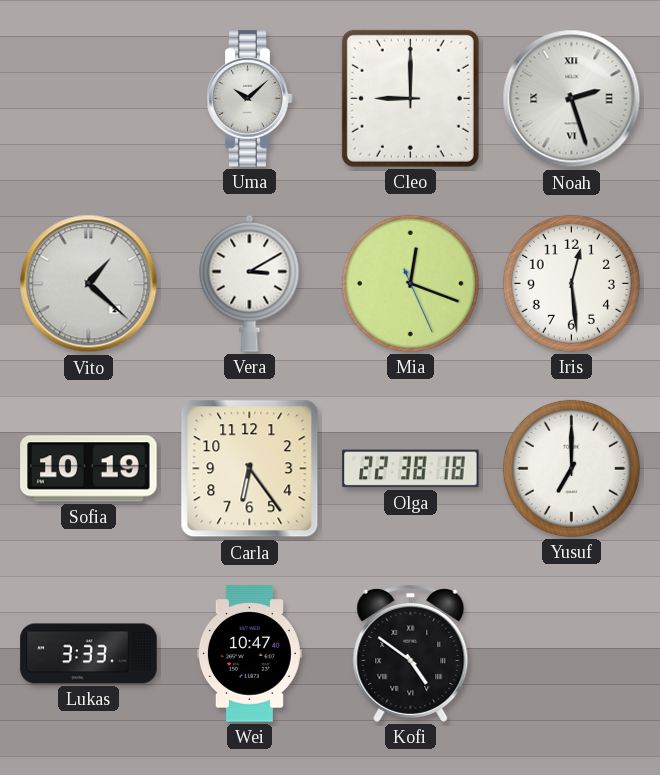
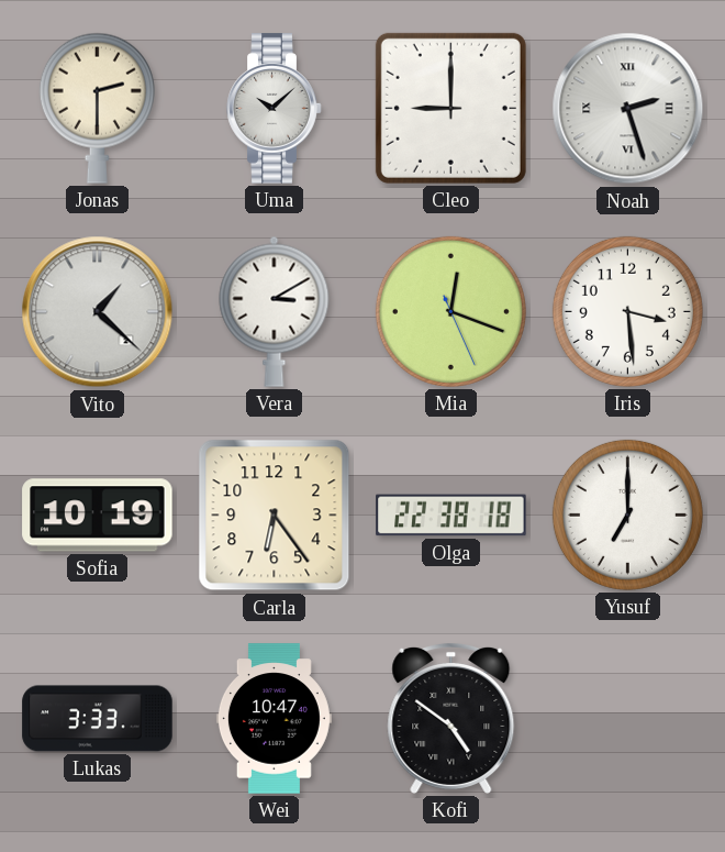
Jonas: none -> 2:30
Iris: 12:29 -> 3:29
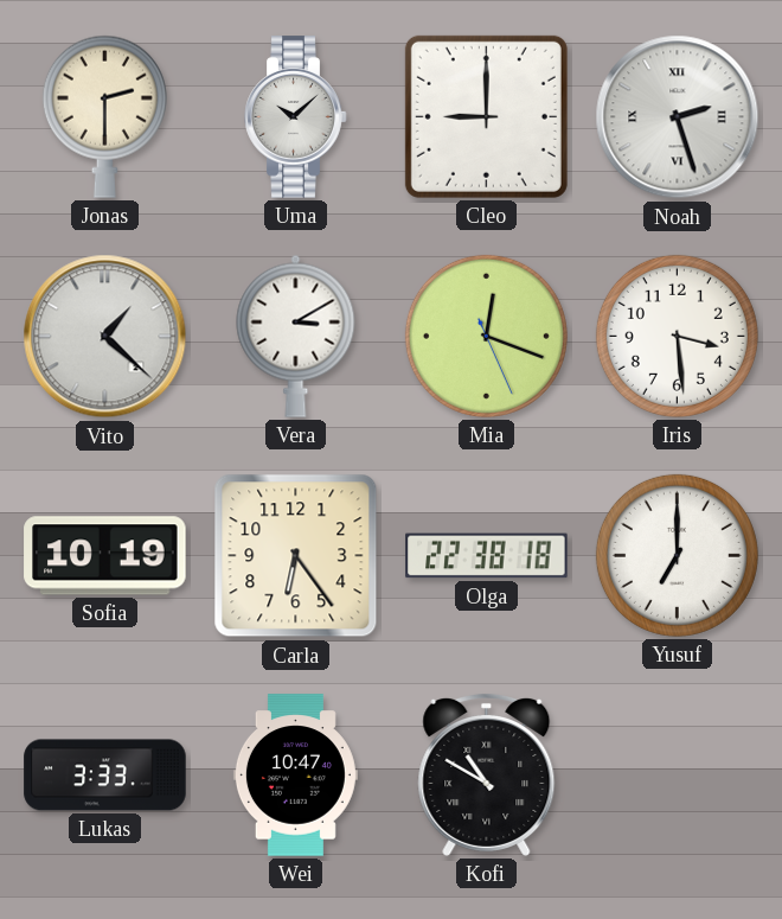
Kofi: 4:51 -> 10:50
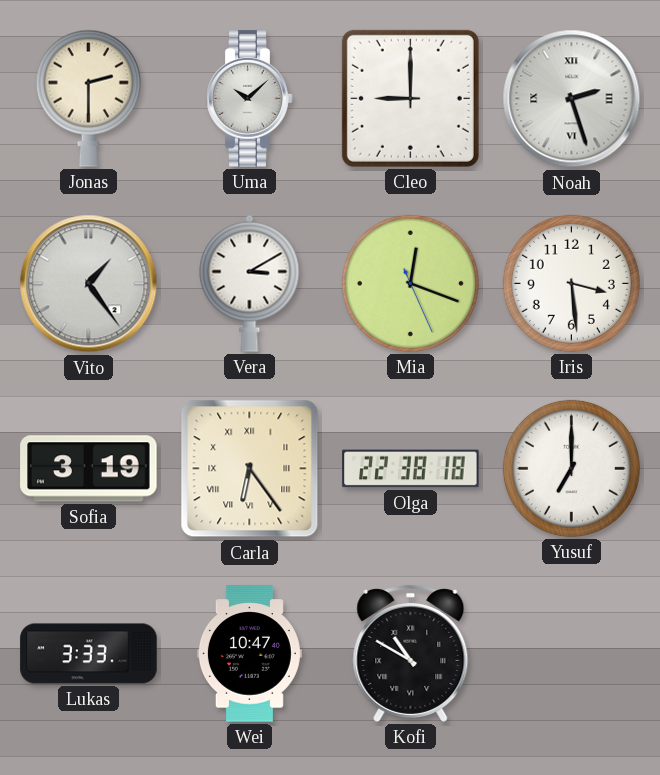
Vito: 1:22 -> 1:24
Sofia: 10:19 -> 3:19
Carla numerals: Arabic -> Roman
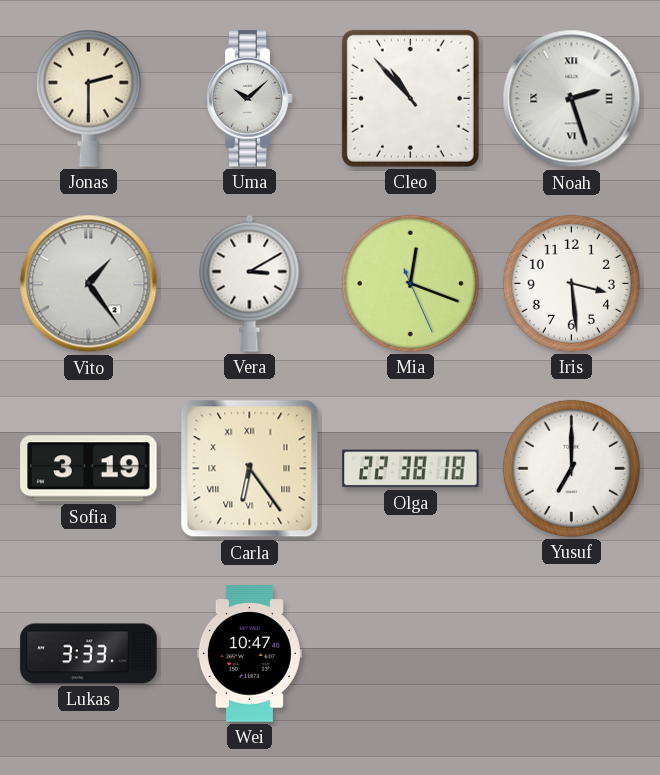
Cleo: 9:00 -> 10:53
Kofi: 10:50 -> none
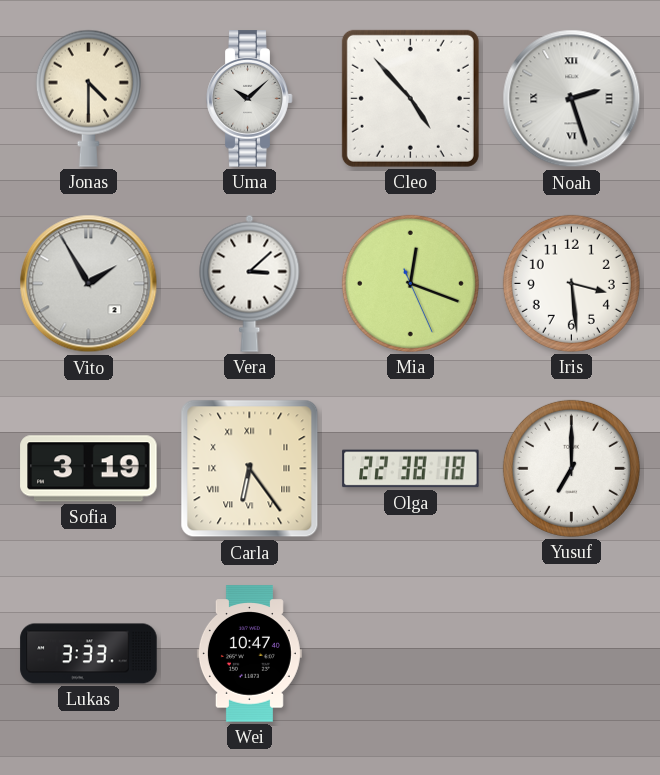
Jonas: 2:30 -> 4:30
Cleo: 10:53 -> 4:53
Vito: 1:24 -> 1:55
Vera: 3:10 -> 3:08
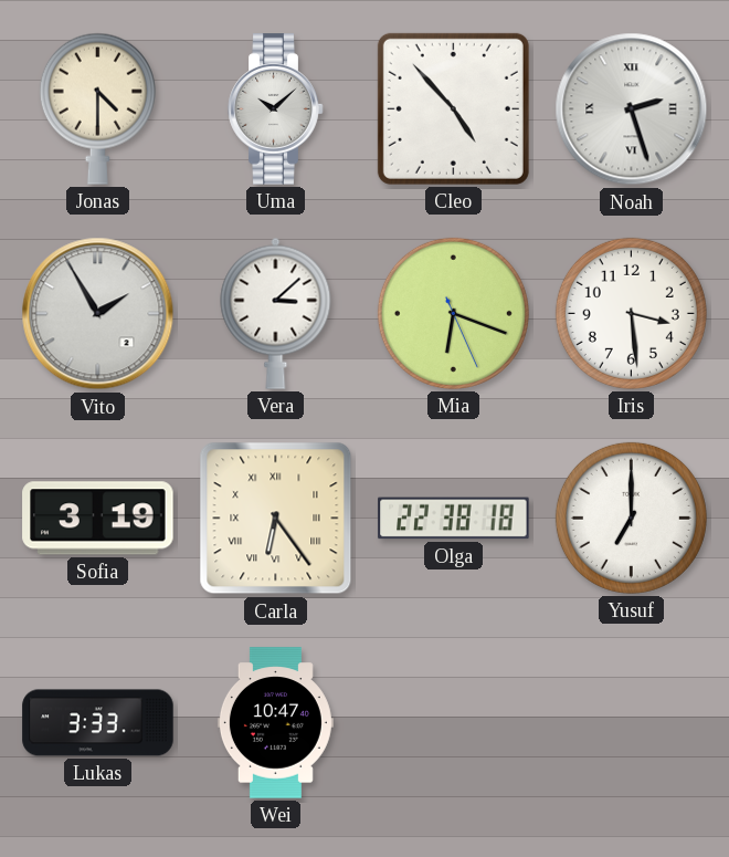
Mia: 12:18 -> 6:18
